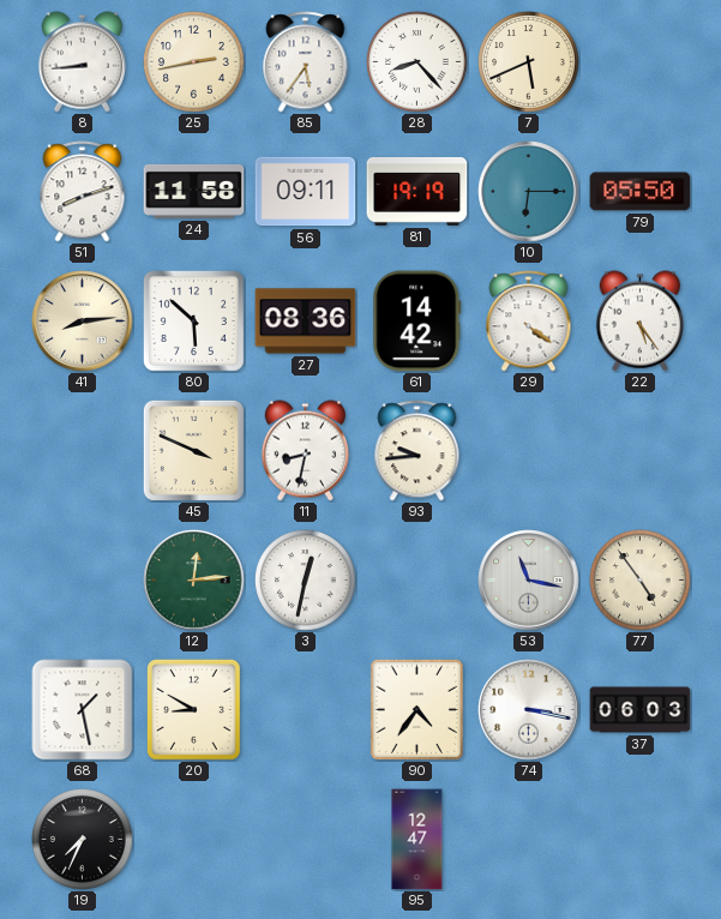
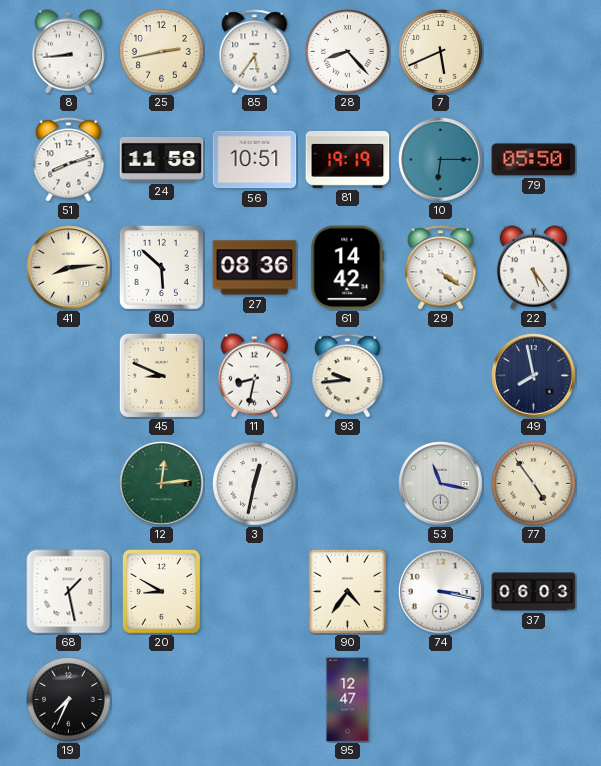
56: 09:11 -> 10:51
45: 3:49 -> 8:49
49: none -> 7:58
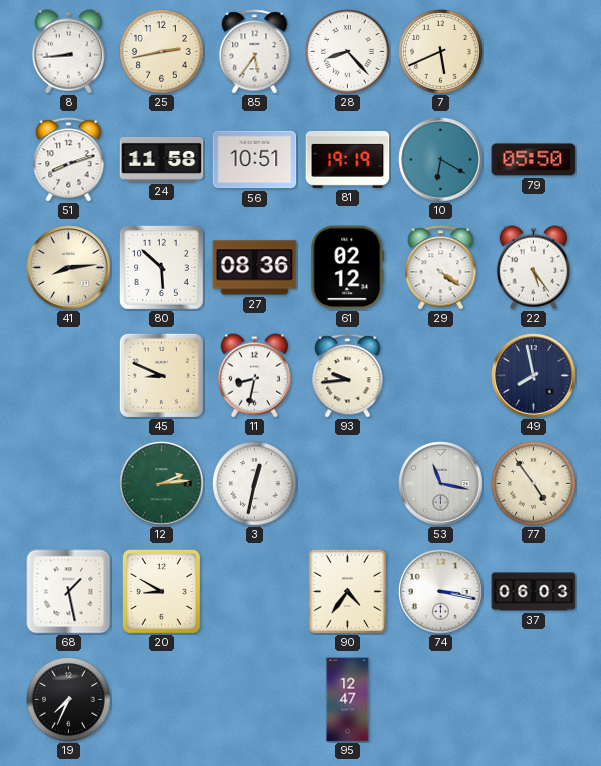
10: 6:15 -> 6:20
61: 14:42 -> 02:12
12: 12:14 -> 2:14
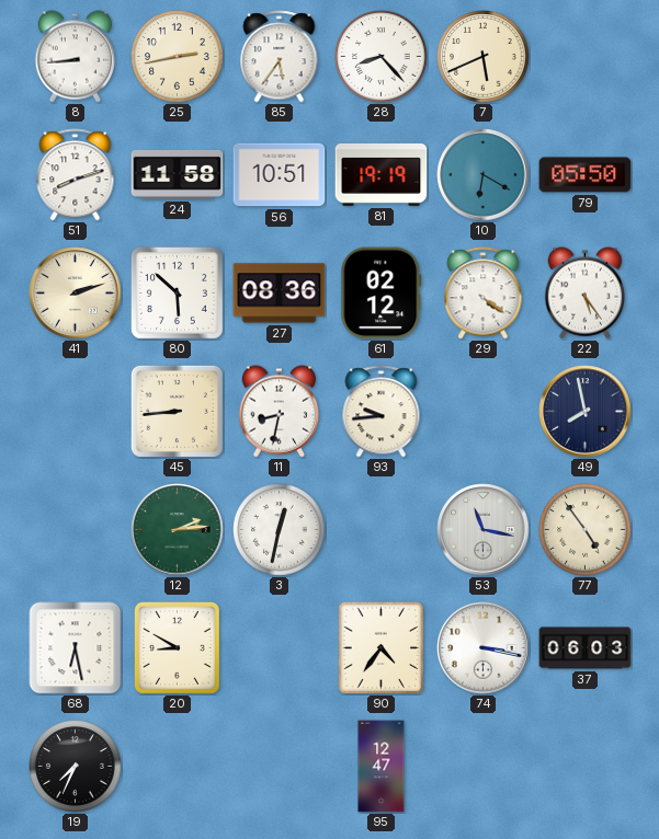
41: 8:14 -> 2:12
45: 8:49 -> 8:44
68: 1:28 -> 6:28
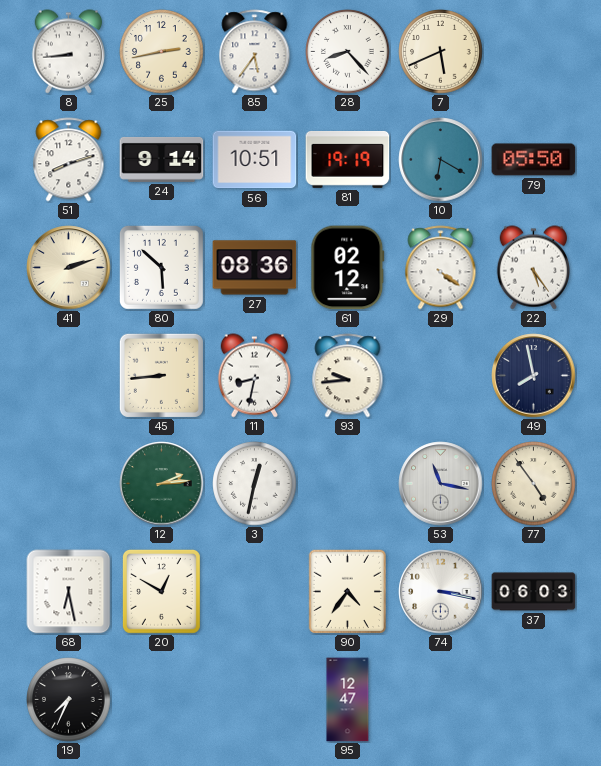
24: 11:58 -> 9:14
20: 8:50 -> 12:50
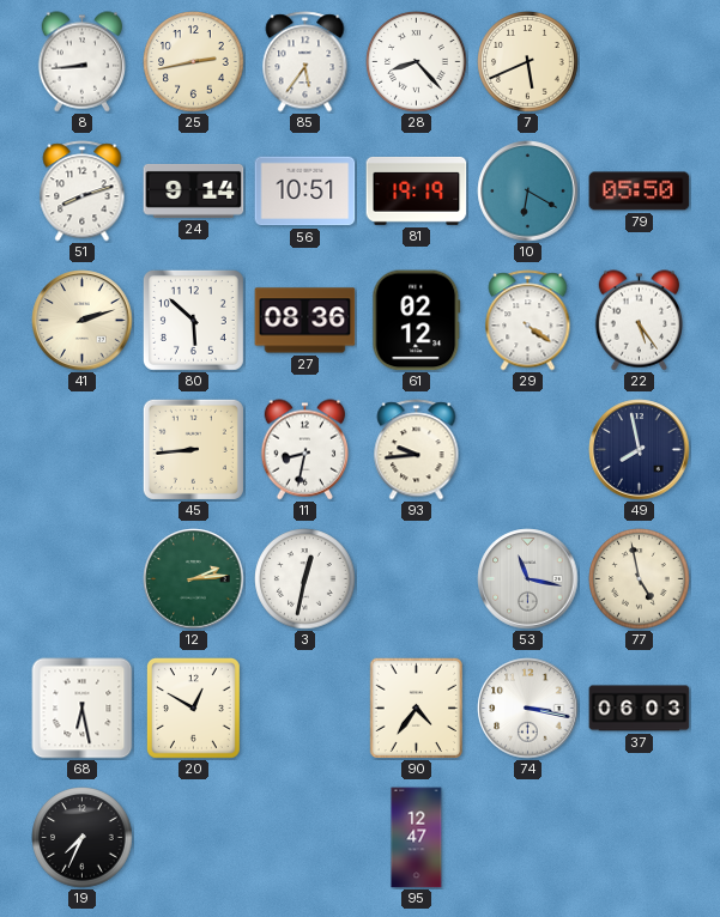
77: 4:54 -> 4:58
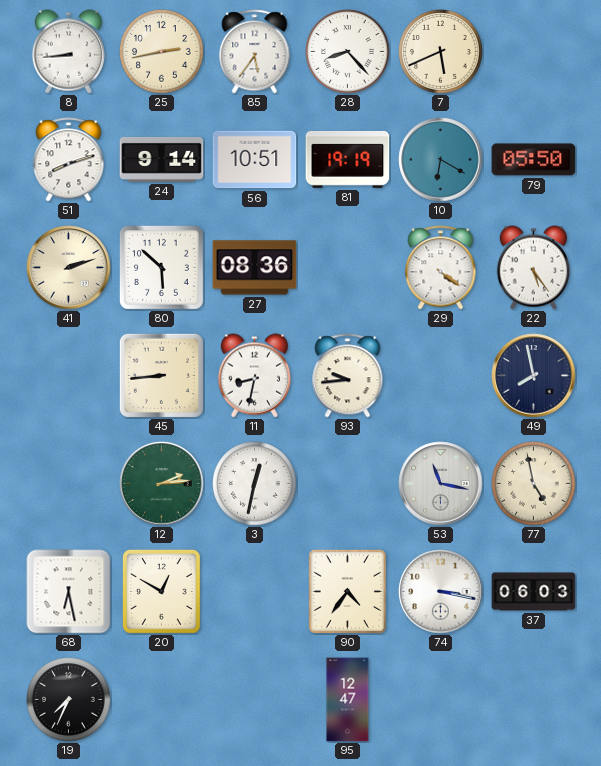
61: 02:12 -> none
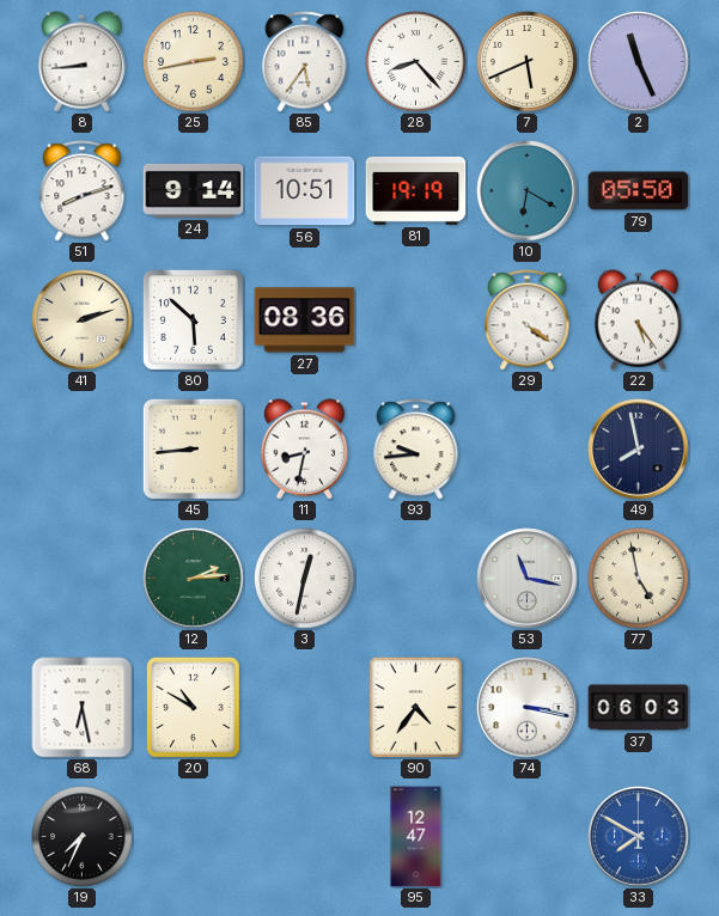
2: none -> 11:26
20: 12:50 -> 10:50
33: none -> 7:50
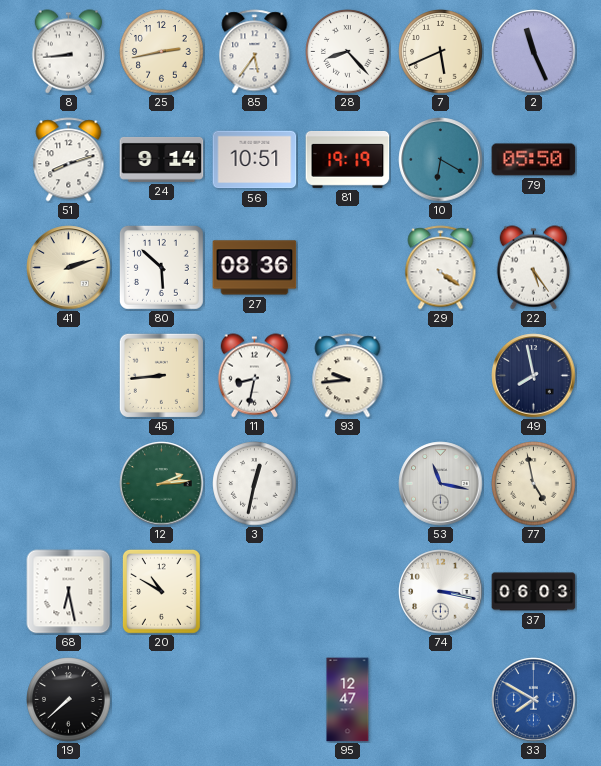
90: 4:36 -> none
19: 7:34 -> 7:38
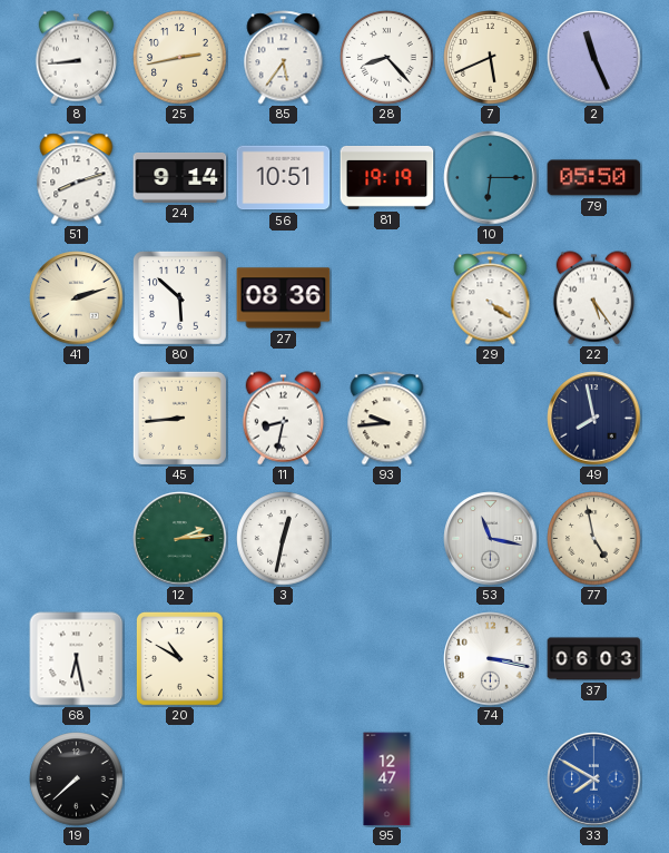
10: 6:20 -> 6:15
